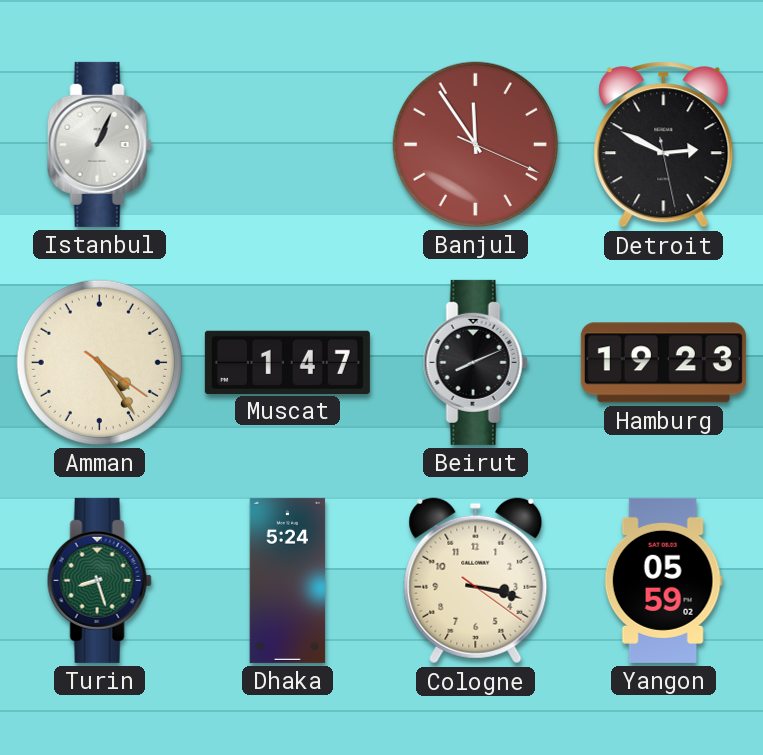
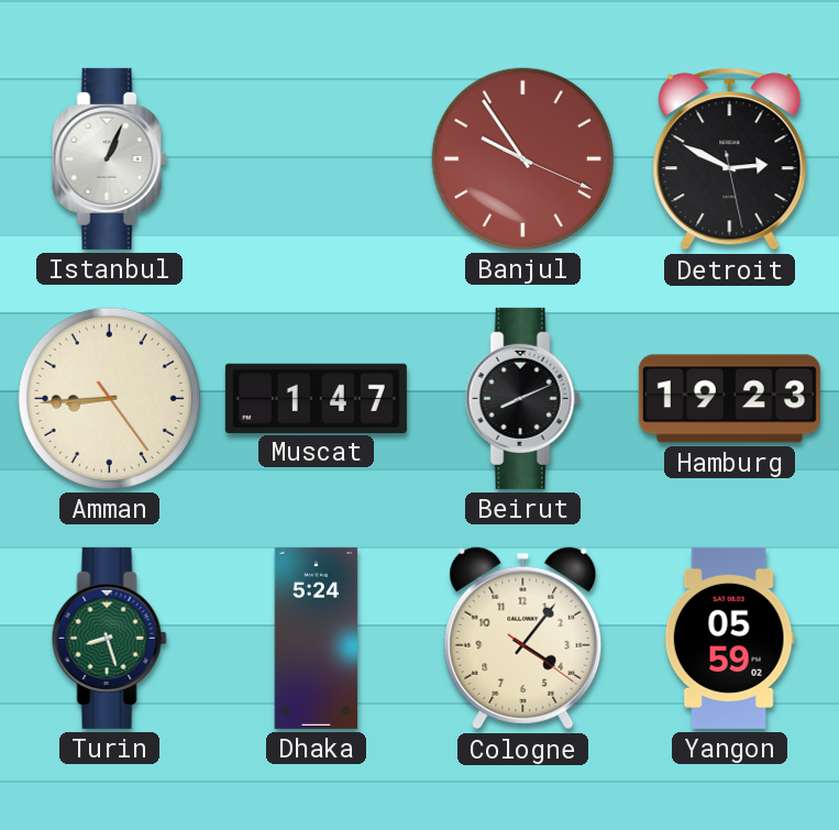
Banjul: 11:54 -> 9:54
Amman: 4:24 -> 8:44
Cologne: 3:17 -> 4:06
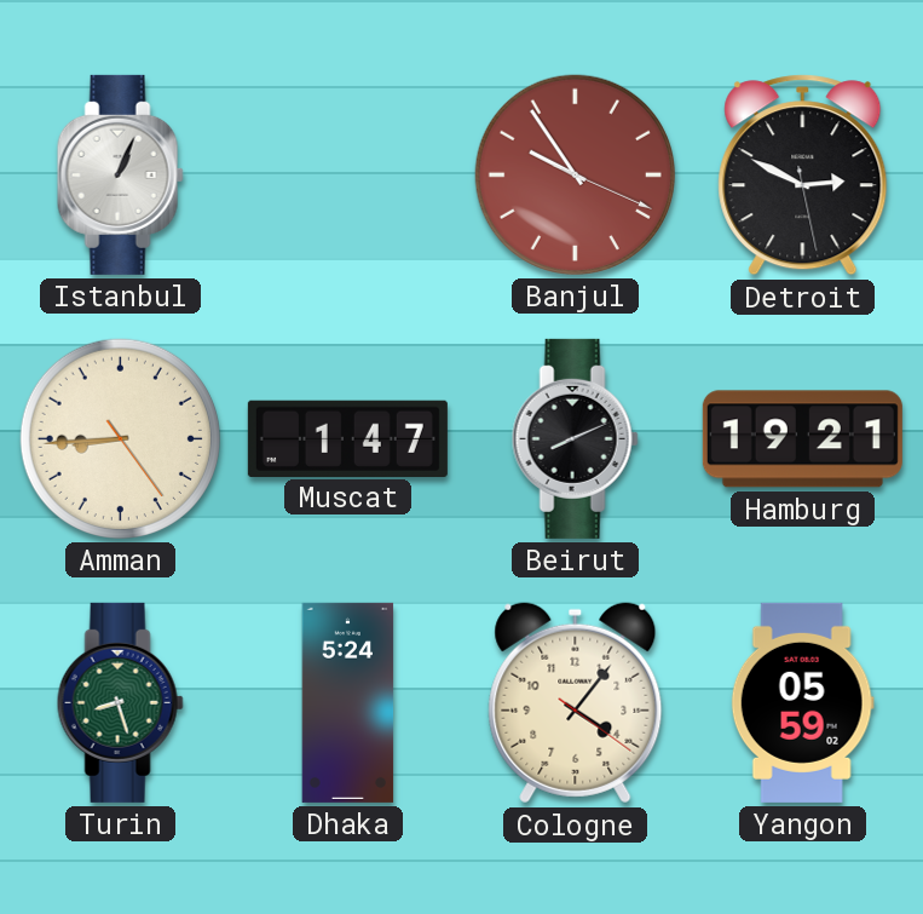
Hamburg: 19:23 -> 19:21
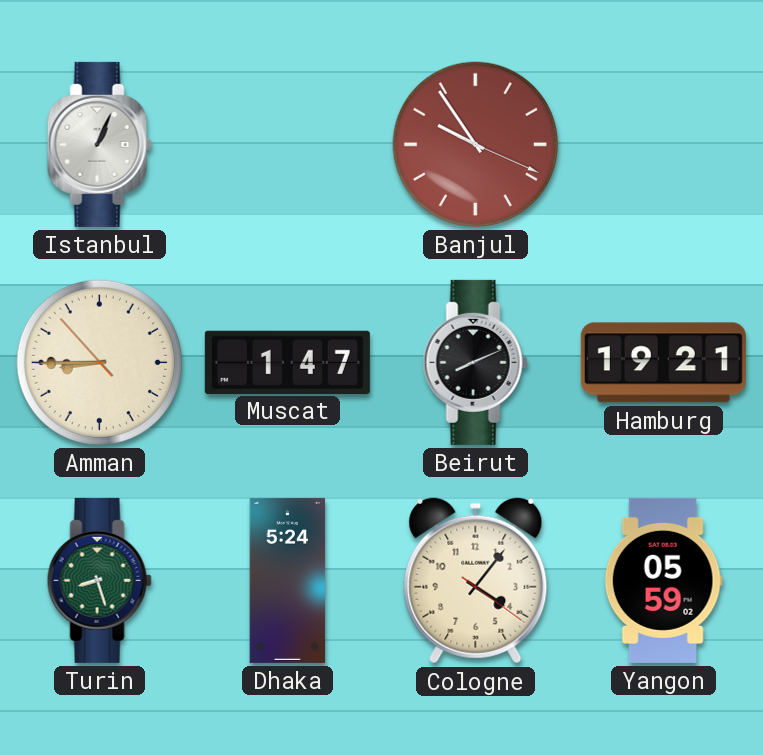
Detroit: 2:49 -> none
Amman: 8:44:24 -> 8:44:53
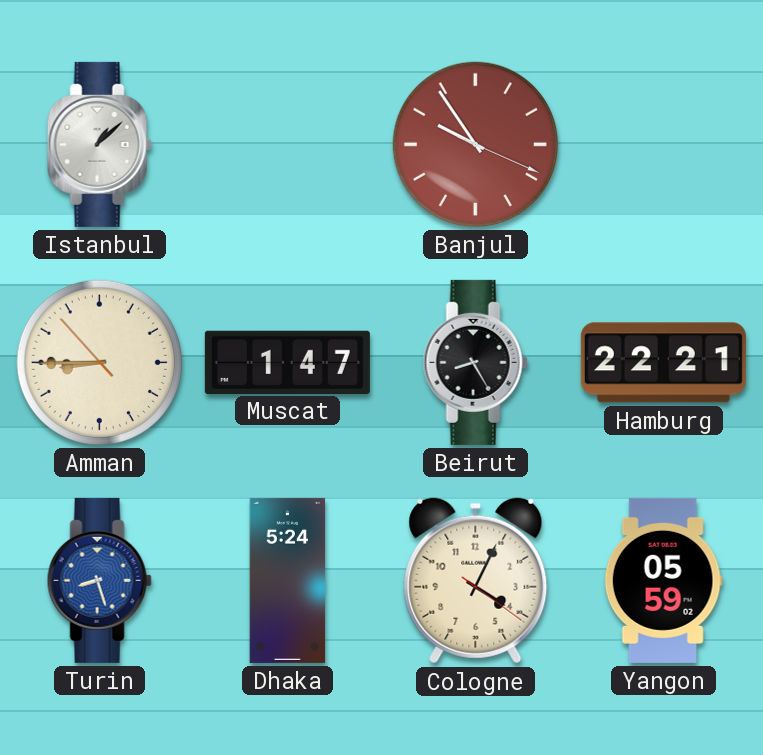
Istanbul: 1:04 -> 1:08
Beirut: 8:11 -> 8:25
Hamburg: 19:21 -> 22:21
Turin dial: green -> blue
Cologne: 4:06 -> 4:04
